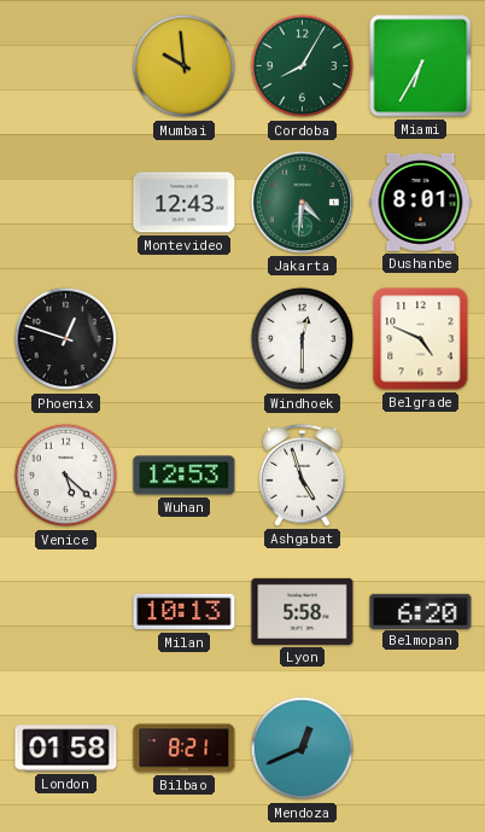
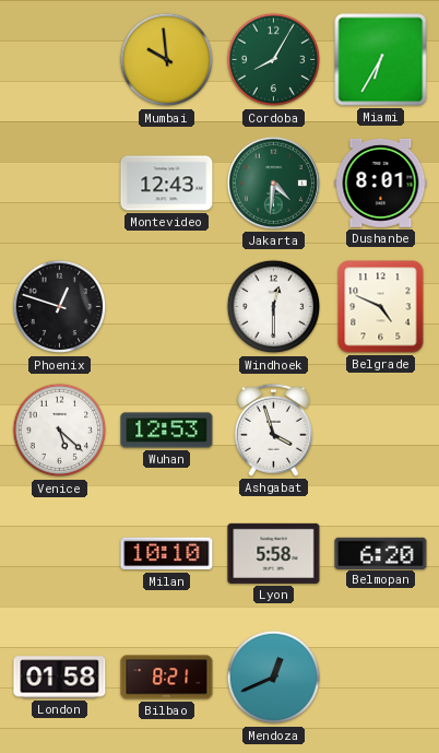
Ashgabat: 4:57 -> 3:57
Milan: 10:13 -> 10:10
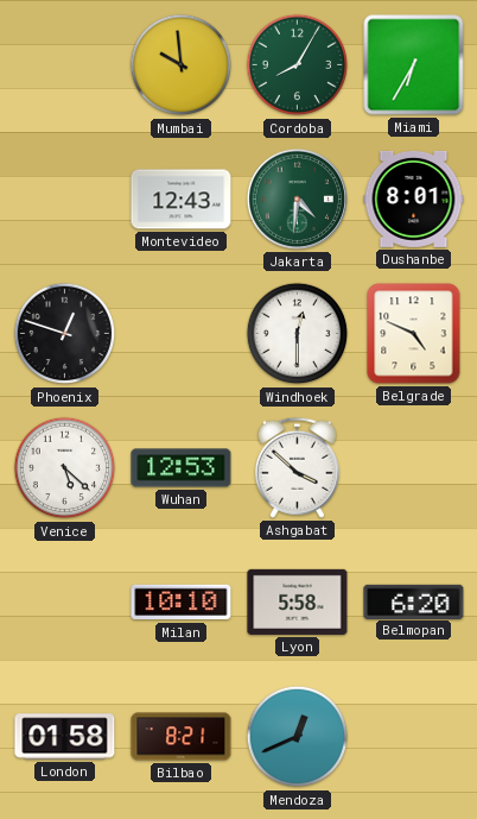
Ashgabat: 3:57 -> 3:52
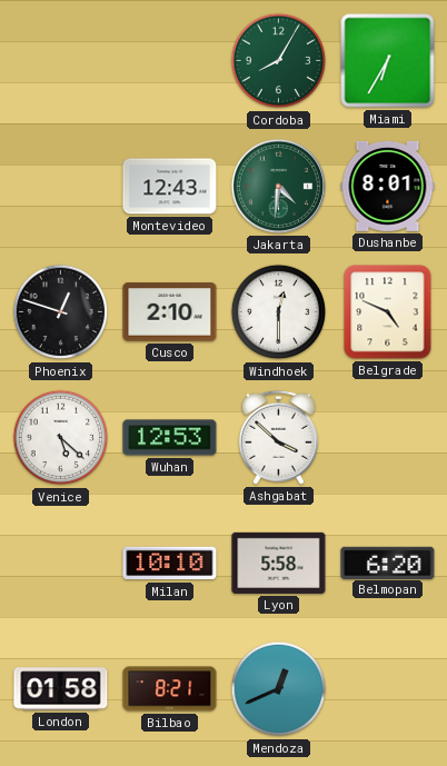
Mumbai: 9:59 -> none
Cusco: none -> 2:10
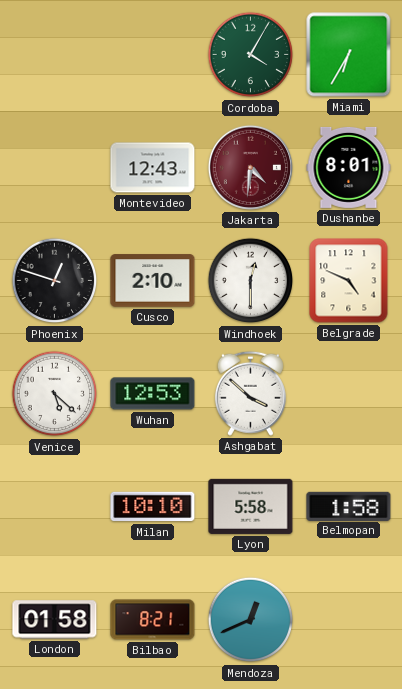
Cordoba: 8:05 -> 4:05
Jakarta dial: green -> burgundy
Belmopan: 6:20 -> 1:58
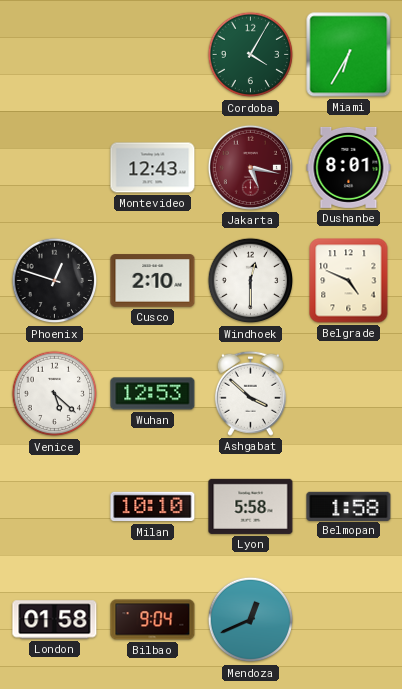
Jakarta: 4:31 -> 5:17
Bilbao: 8:21 -> 9:04
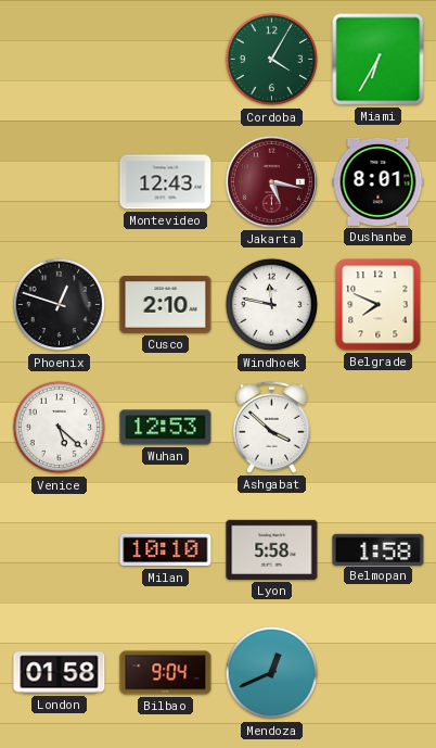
Windhoek: 12:30 -> 11:47
Belgrade: 4:49 -> 7:49
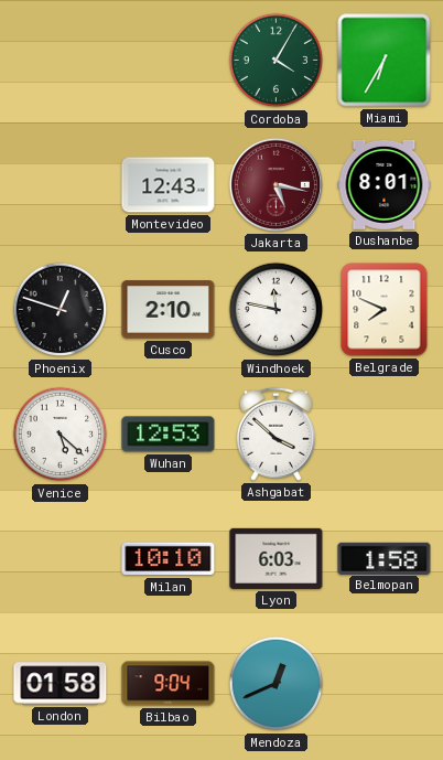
Lyon: 5:58 -> 6:03
